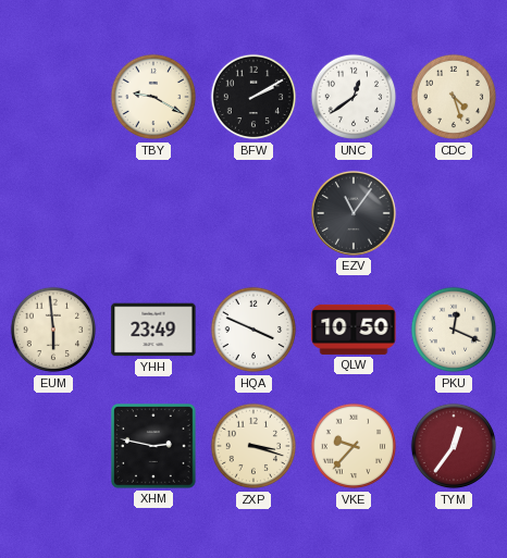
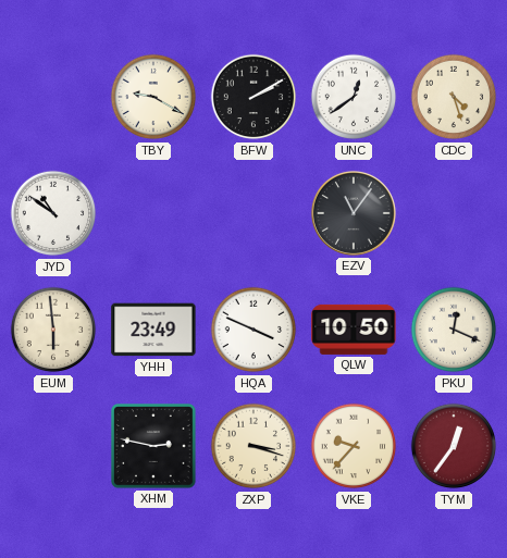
JYD: none -> 10:51
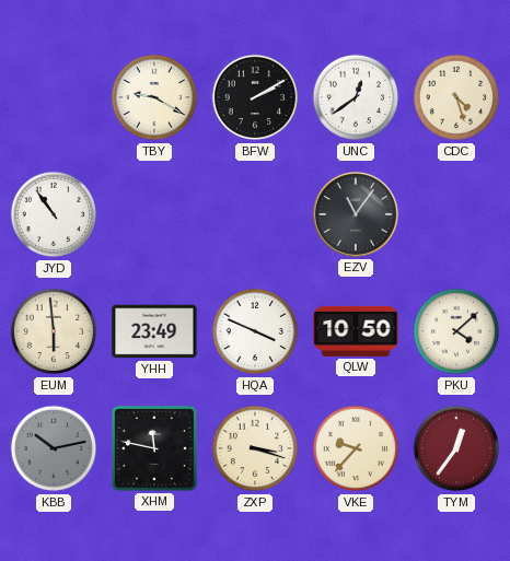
JYD: 10:51 -> 10:54
PKU: 12:19 -> 4:08
KBB: none -> 10:13
XHM: 2:47 -> 11:47
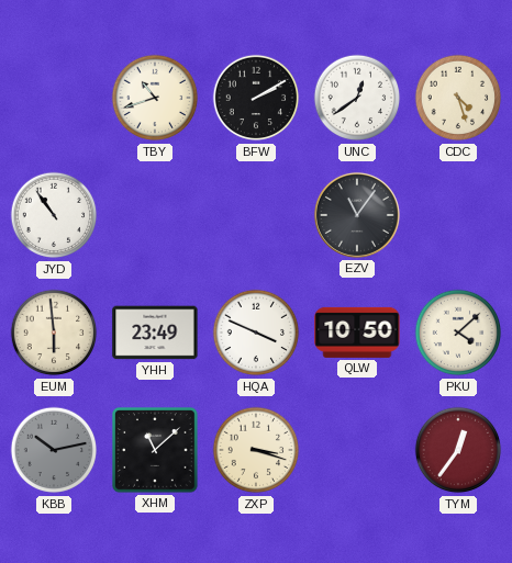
TBY: 9:20 -> 10:42
XHM: 11:47 -> 11:08
VKE: 9:37 -> none
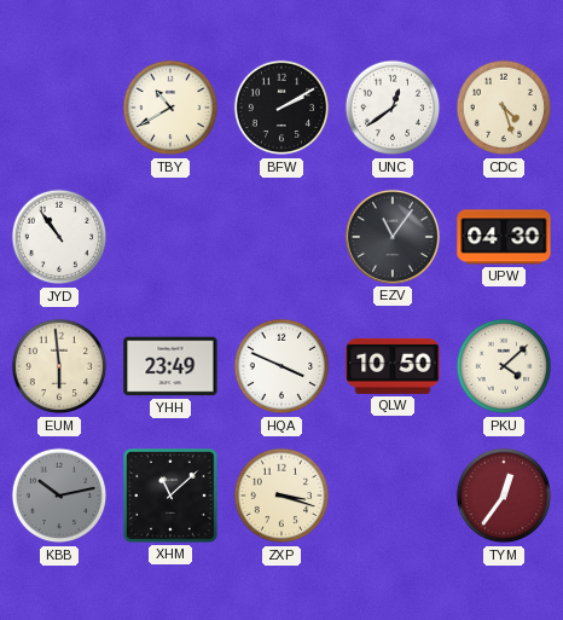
TBY: 10:42 -> 10:40
UPW: none -> 04:30
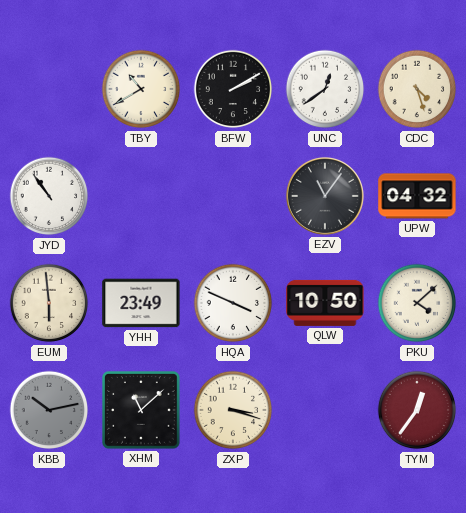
UPW: 04:30 -> 04:32
